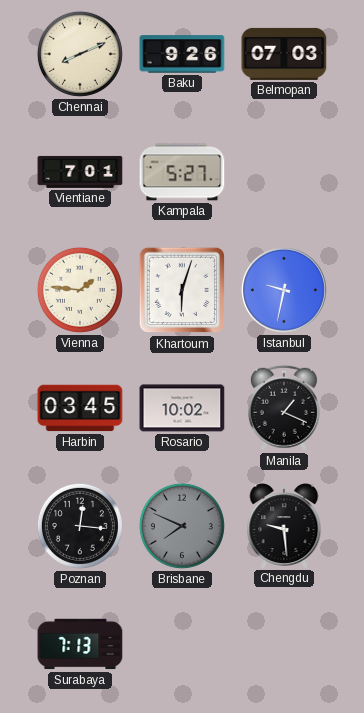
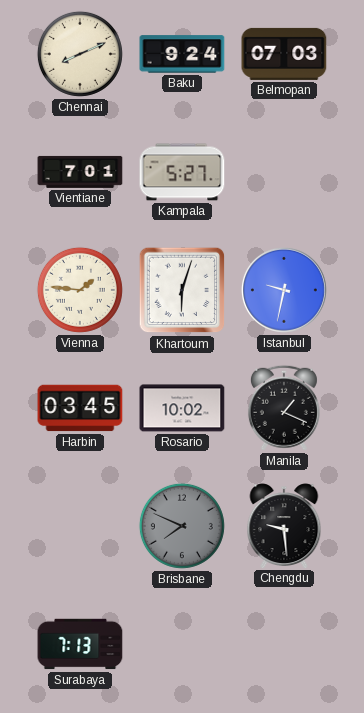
Baku: 9:26 -> 9:24
Poznan: 12:16 -> none
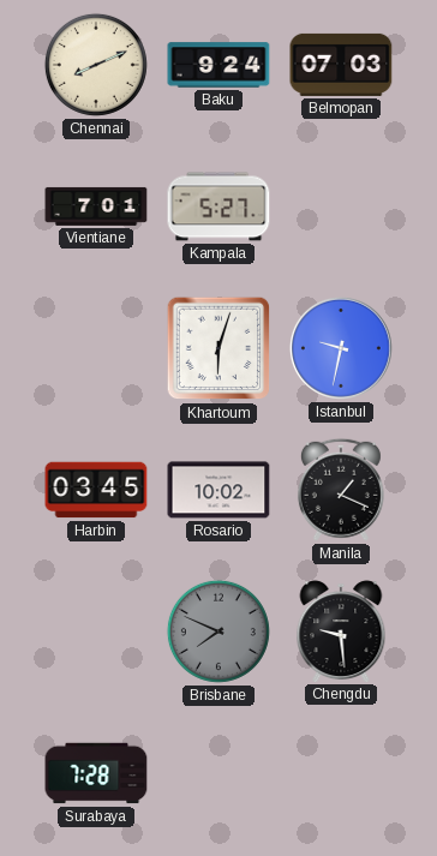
Vienna: 1:46 -> none
Surabaya: 7:13 -> 7:28
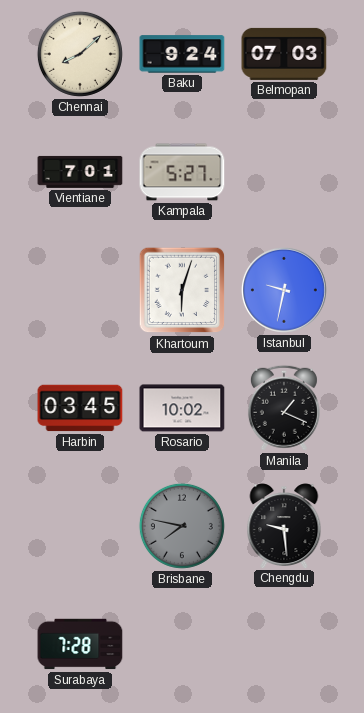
Chennai: 8:11 -> 8:08
Brisbane: 7:49 -> 7:47
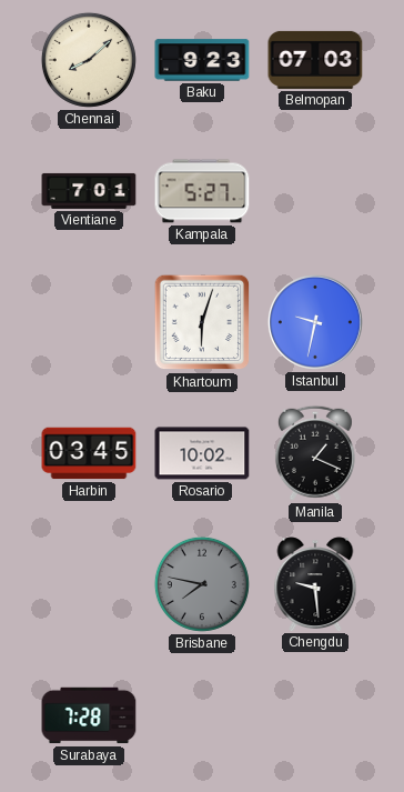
Baku: 9:24 -> 9:23
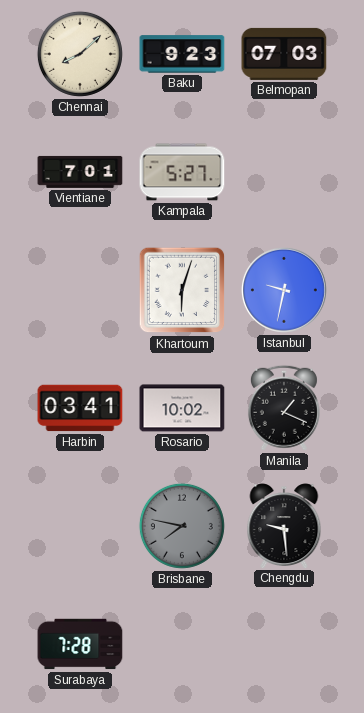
Harbin: 03:45 -> 03:41
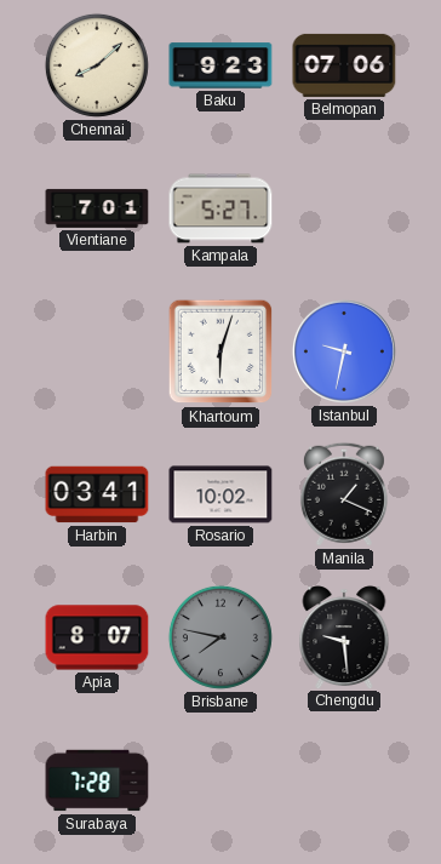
Belmopan: 07:03 -> 07:06
Apia: none -> 8:07
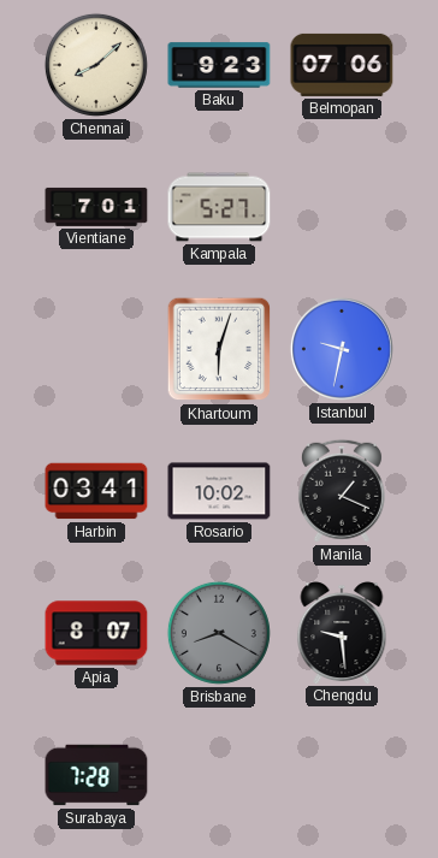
Brisbane: 7:47 -> 8:20
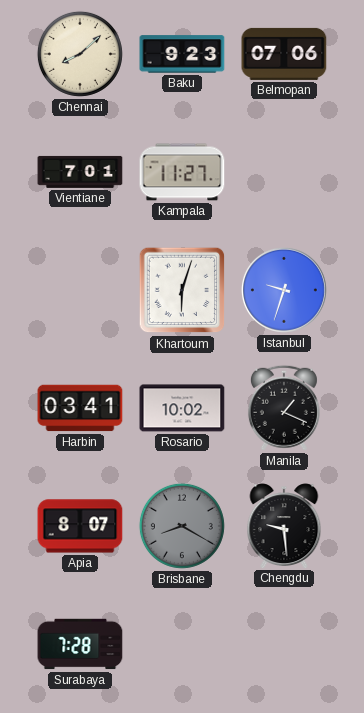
Kampala: 5:27 -> 11:27
Istanbul: 9:32 -> 9:33
